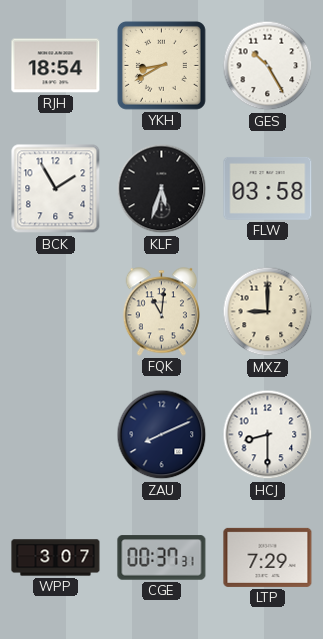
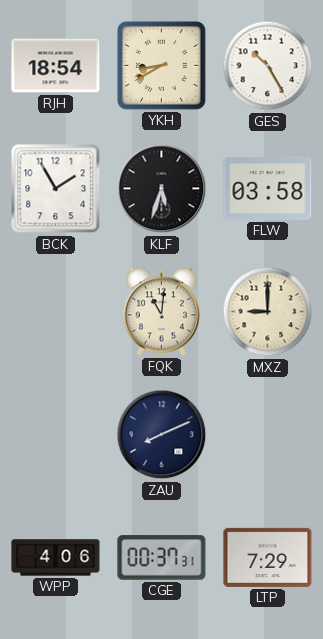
HCJ: 8:30 -> none
WPP: 3:07 -> 4:06
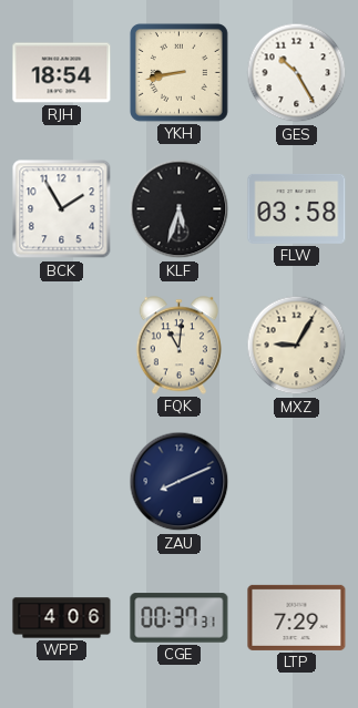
YKH: 8:40 -> 8:43
MXZ: 9:00 -> 9:05
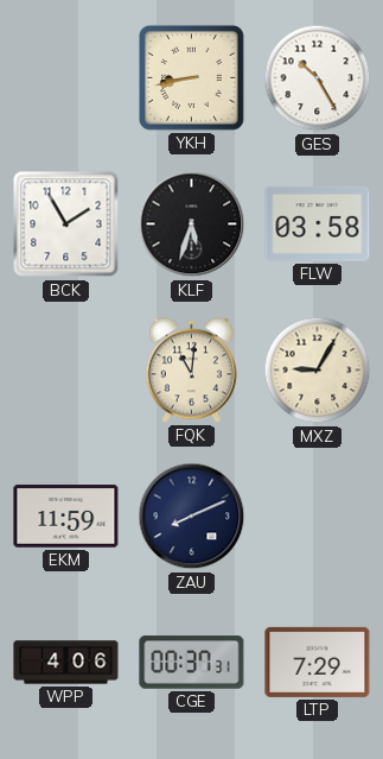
RJH: 18:54 -> none
EKM: none -> 11:59
